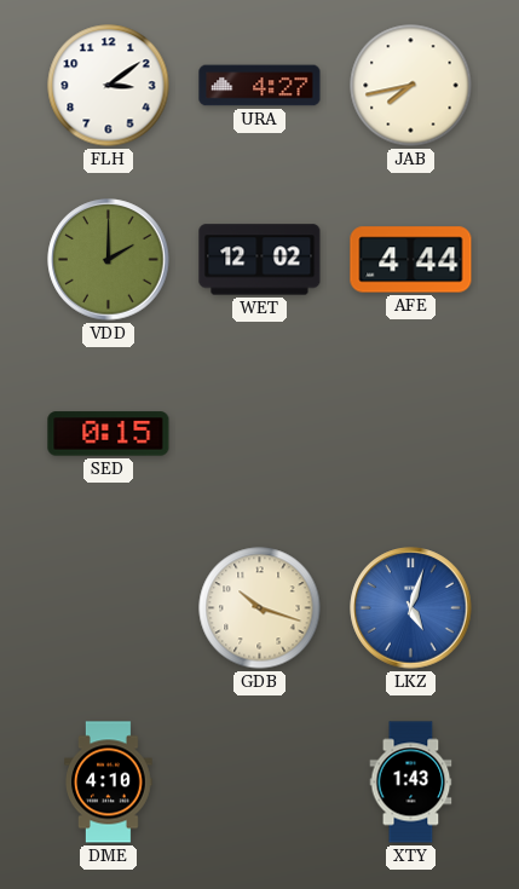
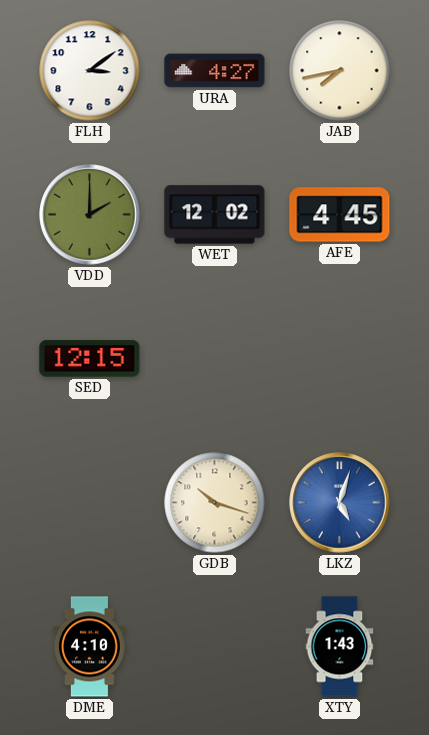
AFE: 4:44 -> 4:45
SED: 0:15 -> 12:15
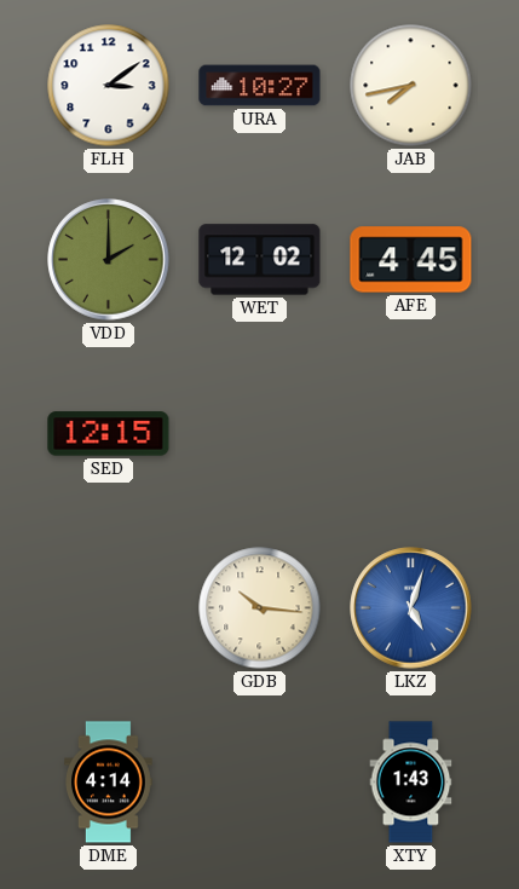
URA: 4:27 -> 10:27
GDB: 10:18 -> 10:16
DME: 4:10 -> 4:14
